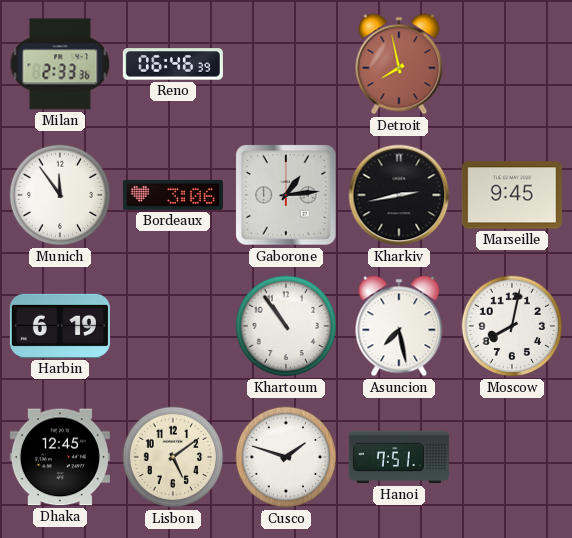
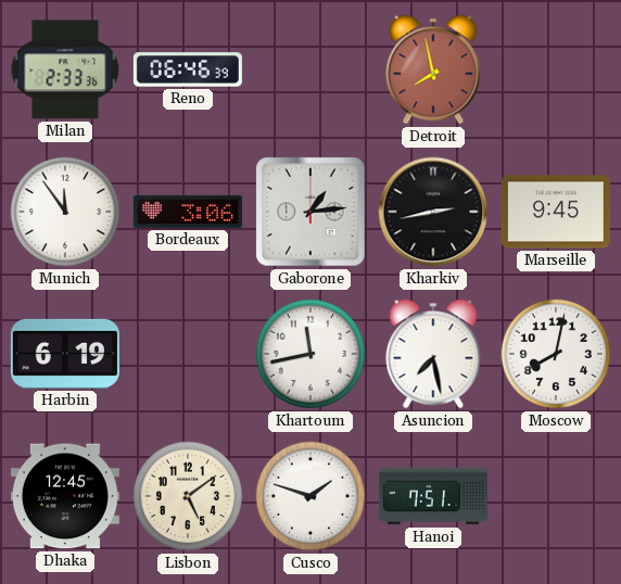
Khartoum: 10:54 -> 11:43
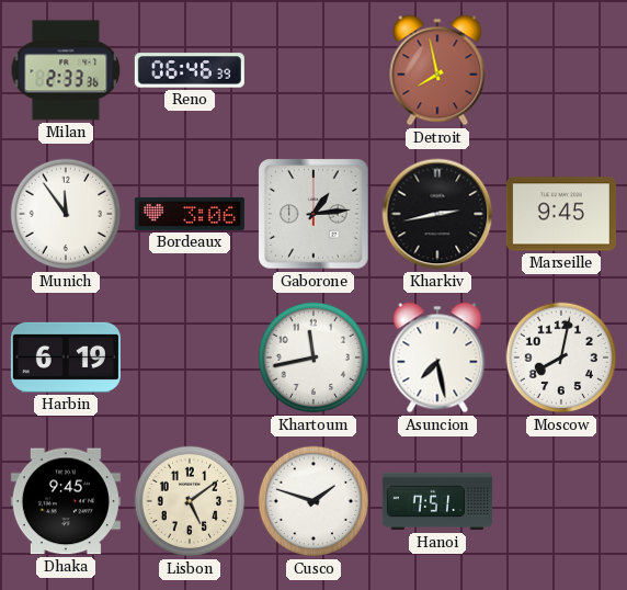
Dhaka: 12:45 -> 9:45
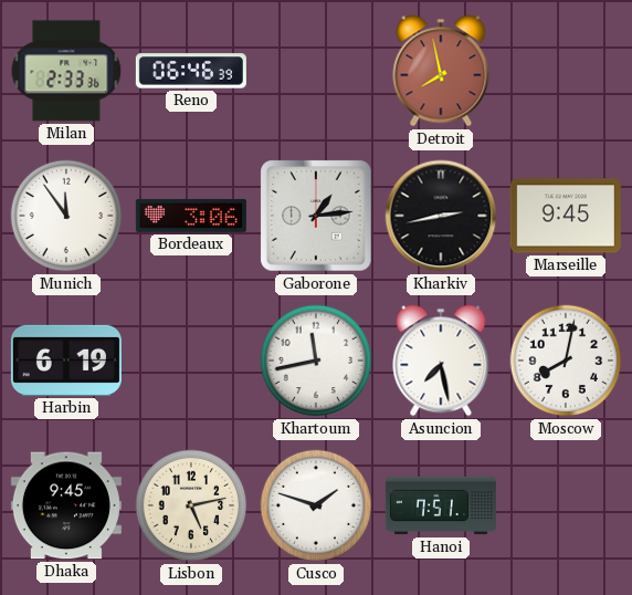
Lisbon: 5:09 -> 5:13
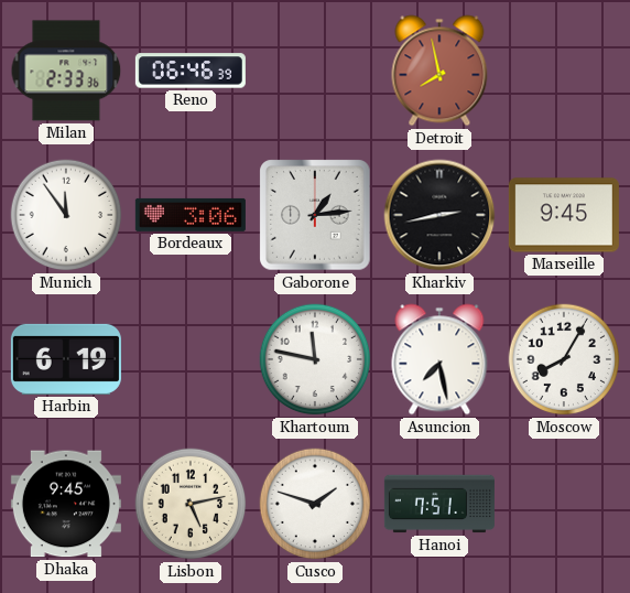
Khartoum: 11:43 -> 11:47
Moscow: 8:02 -> 8:05
